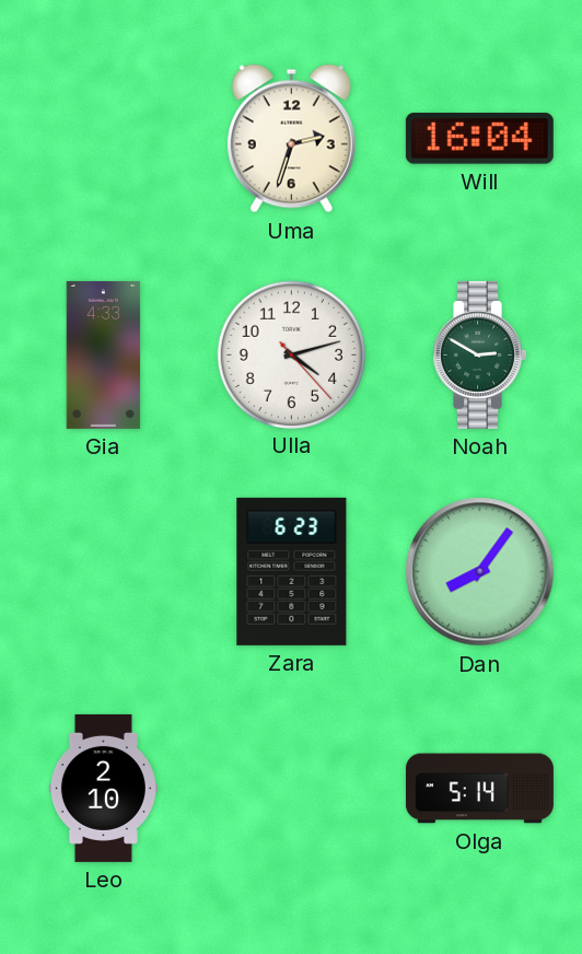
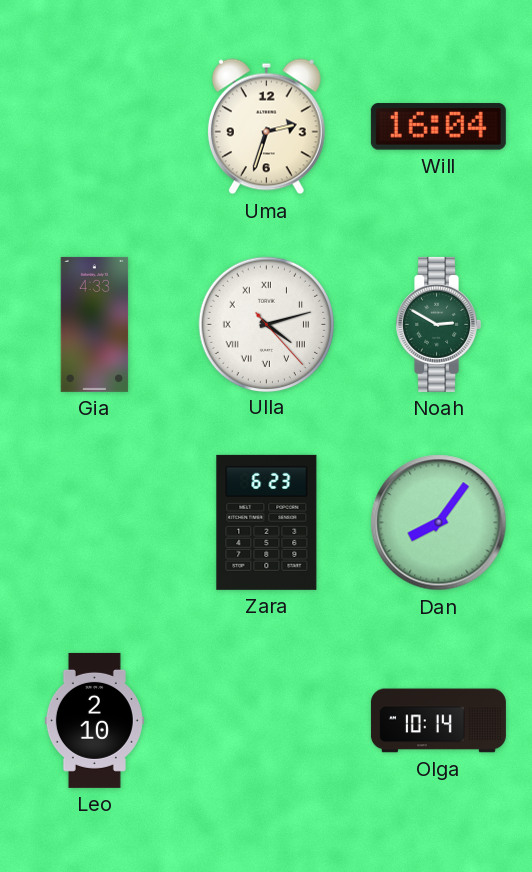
Ulla numerals: Arabic -> Roman
Olga: 5:14 -> 10:14
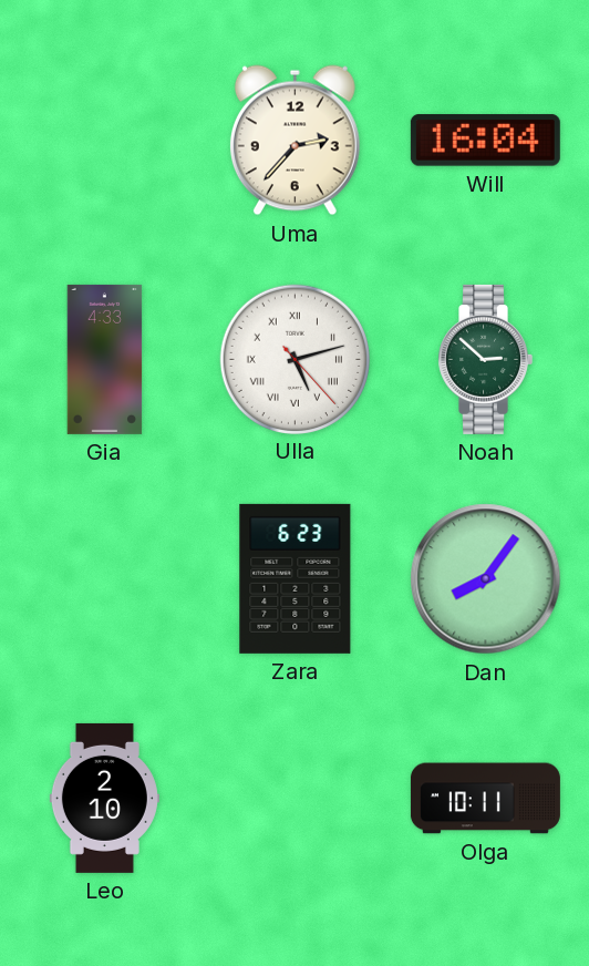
Uma: 2:33 -> 2:37
Ulla: 4:12 -> 5:12
Noah: 2:50 -> 2:52
Olga: 10:14 -> 10:11
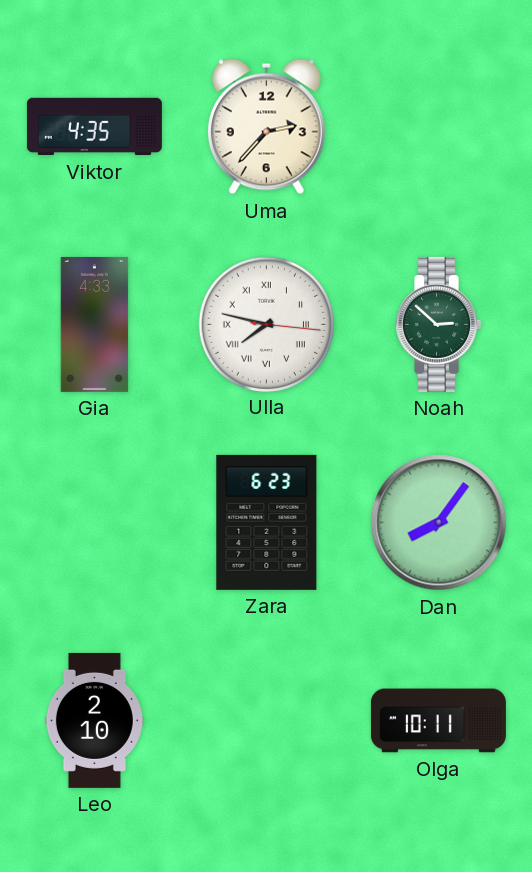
Viktor: none -> 4:35
Will: 16:04 -> none
Ulla: 5:12 -> 7:47
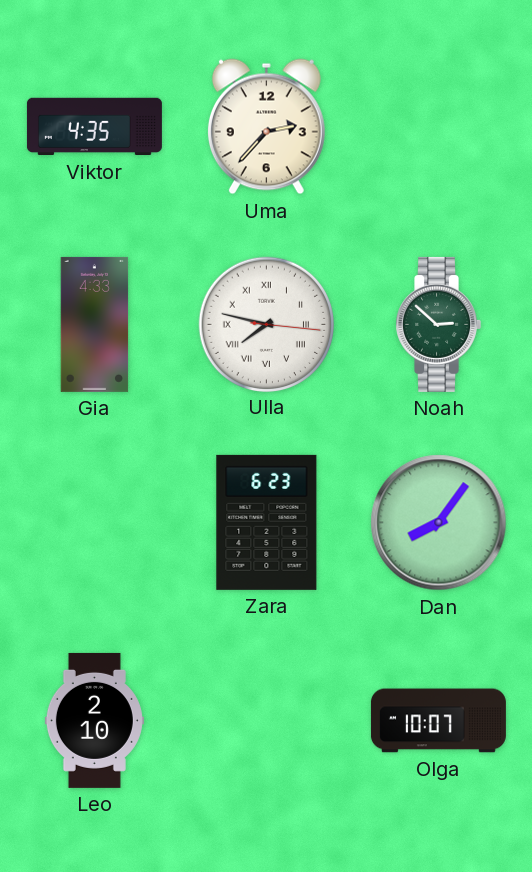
Olga: 10:11 -> 10:07
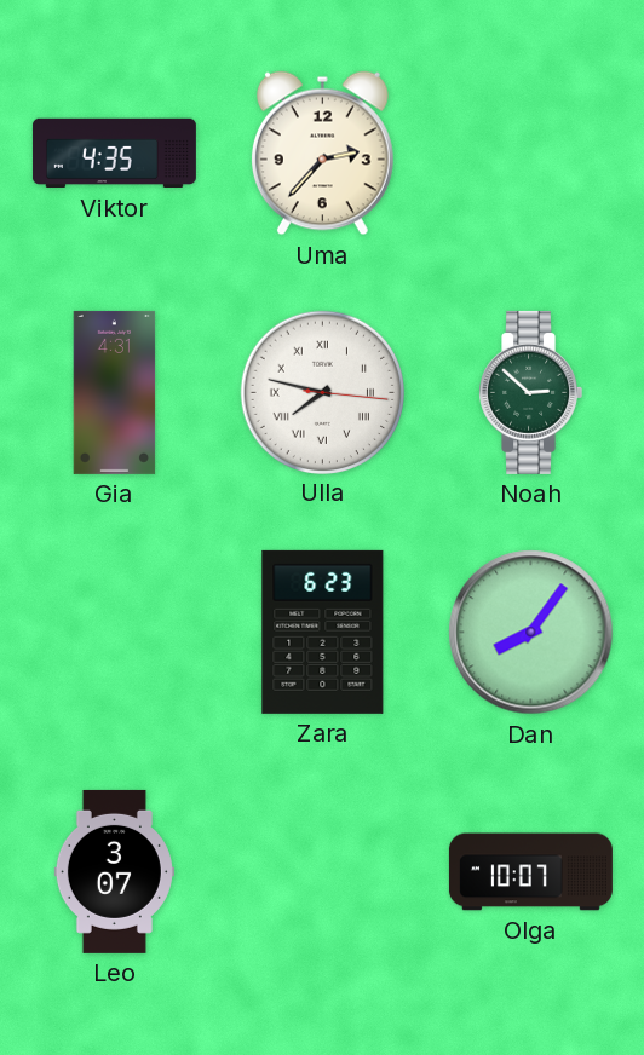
Gia: 4:33 -> 4:31
Leo: 2:10 -> 3:07
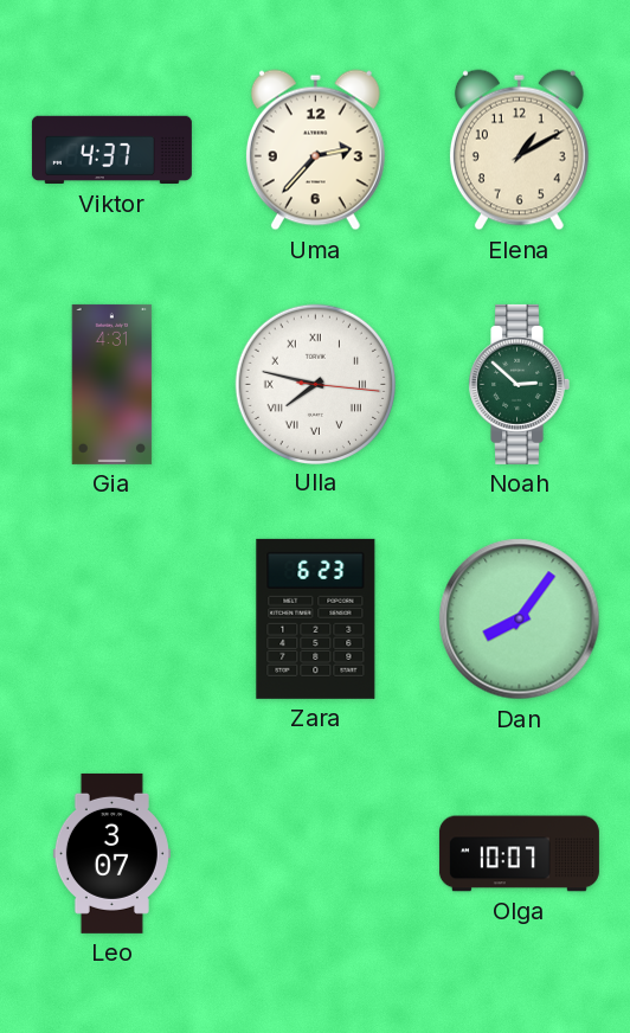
Viktor: 4:35 -> 4:37
Elena: none -> 1:10
